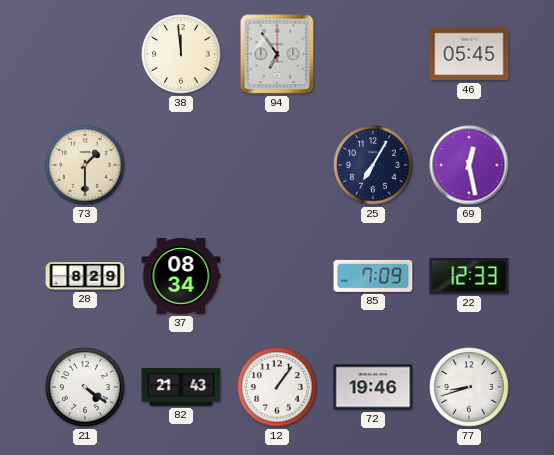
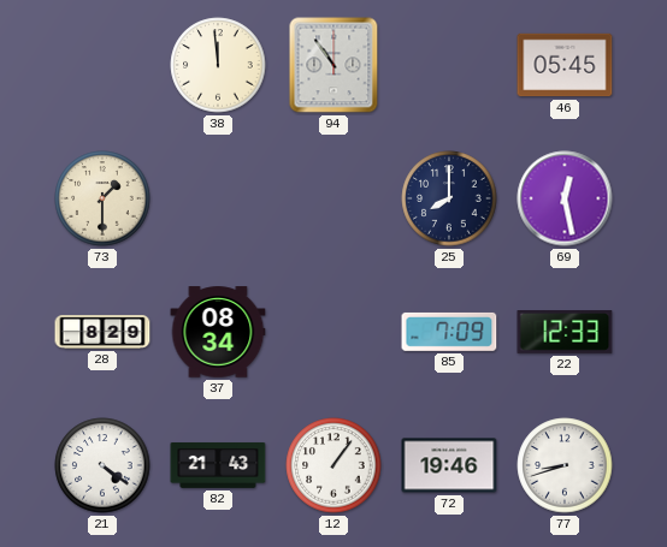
94: 6:54 -> 10:54
25: 7:05 -> 8:00
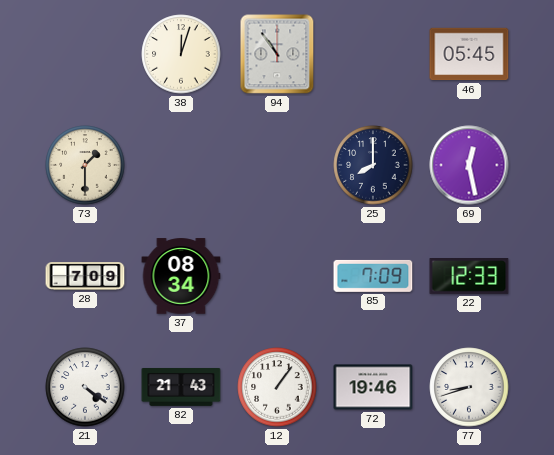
38: 11:59 -> 12:03
28: 8:29 -> 7:09
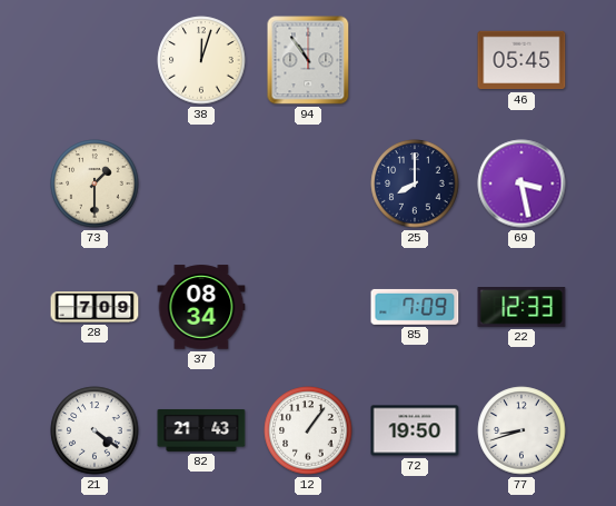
69: 12:28 -> 3:28
72: 19:46 -> 19:50
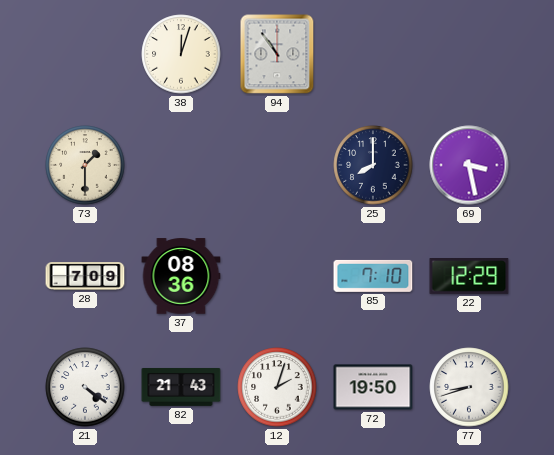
46: 05:45 -> none
37: 08:34 -> 08:36
85: 7:09 -> 7:10
22: 12:33 -> 12:29
12: 1:06 -> 2:03
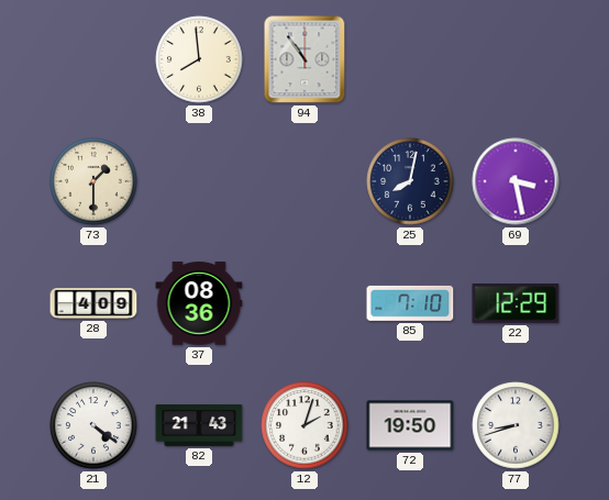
38: 12:03 -> 7:59
25: 8:00 -> 8:02
28: 7:09 -> 4:09
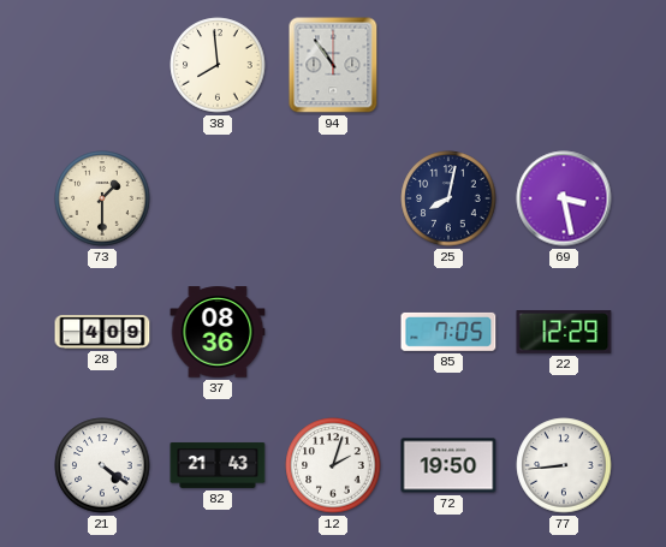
85: 7:10 -> 7:05
77: 8:42 -> 8:44
